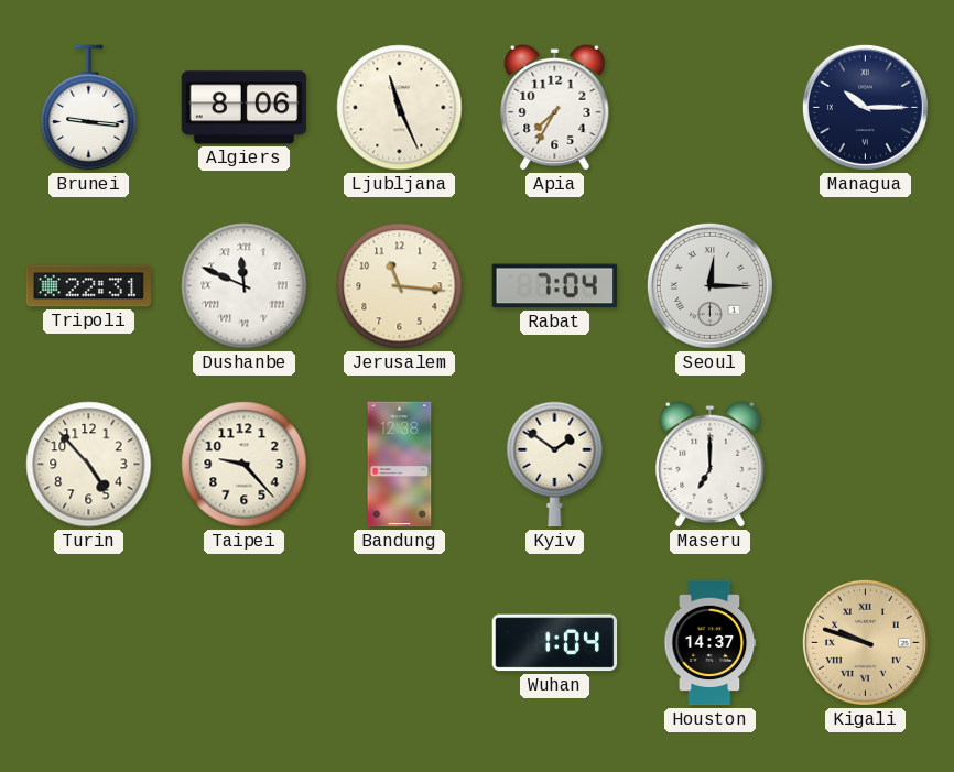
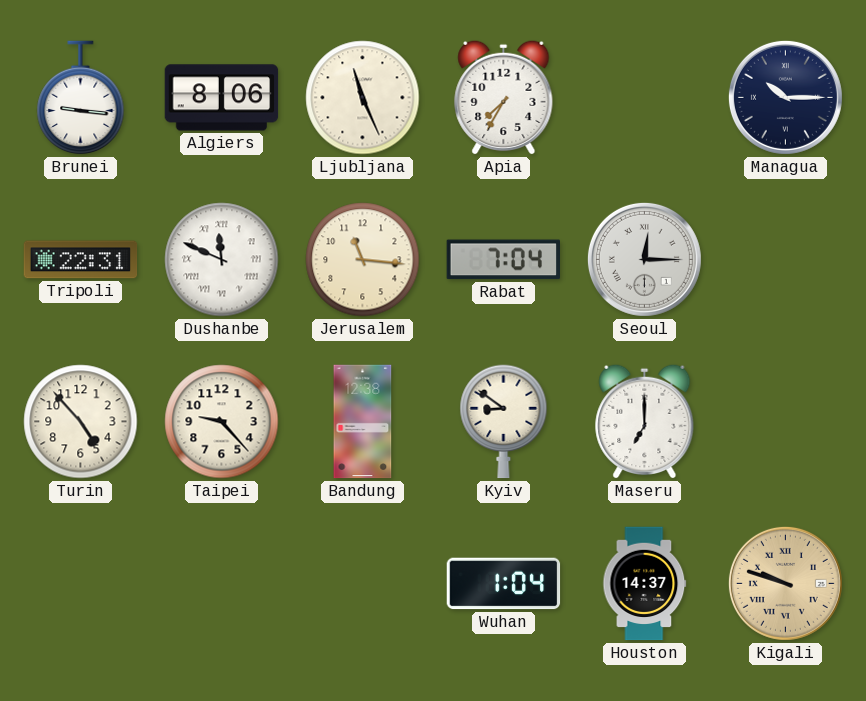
Kyiv: 1:51 -> 8:51
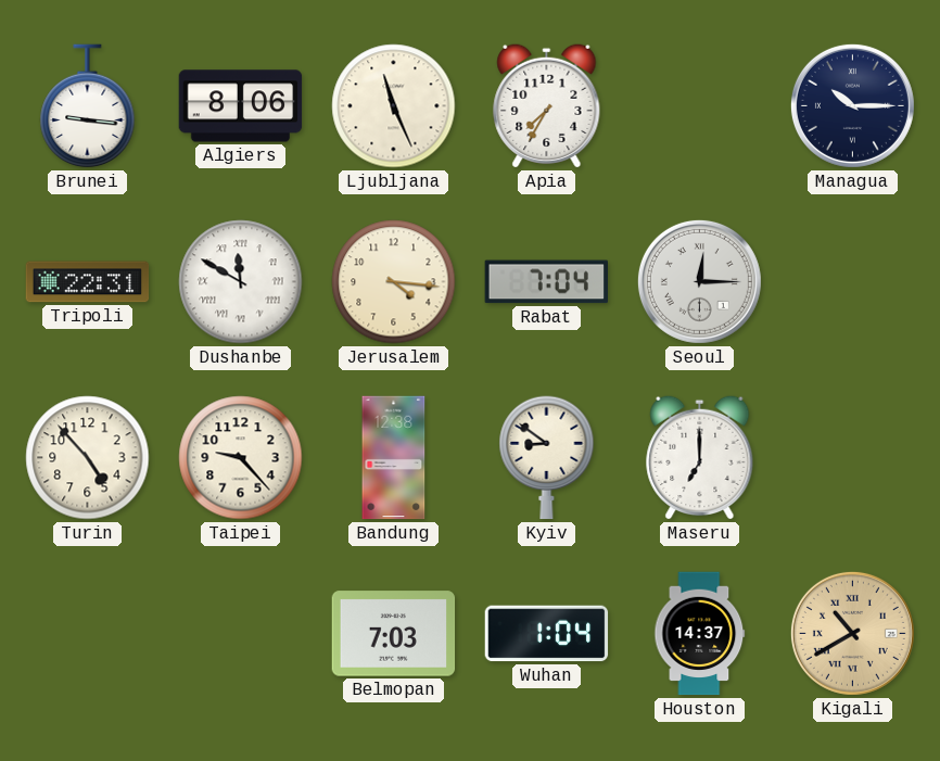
Dushanbe: 11:49 -> 11:50
Jerusalem: 11:16 -> 4:16
Belmopan: none -> 7:03
Kigali: 9:48 -> 10:40
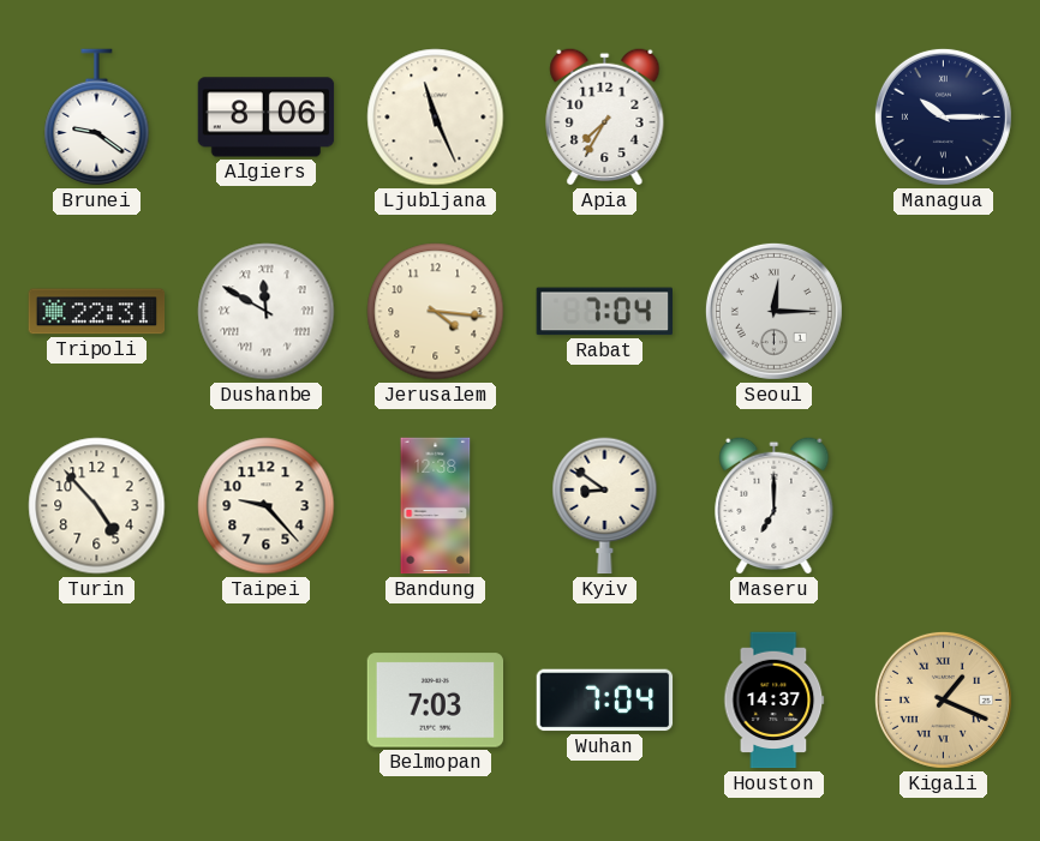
Brunei: 9:16 -> 9:21
Wuhan: 1:04 -> 7:04
Kigali: 10:40 -> 1:19
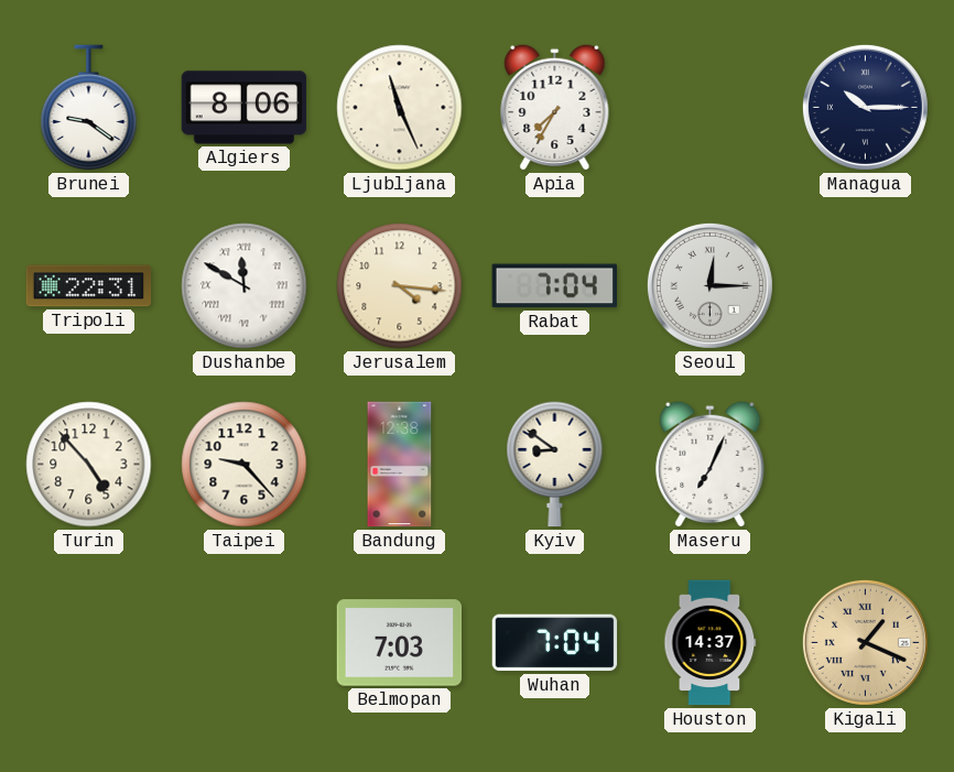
Maseru: 7:00 -> 7:04
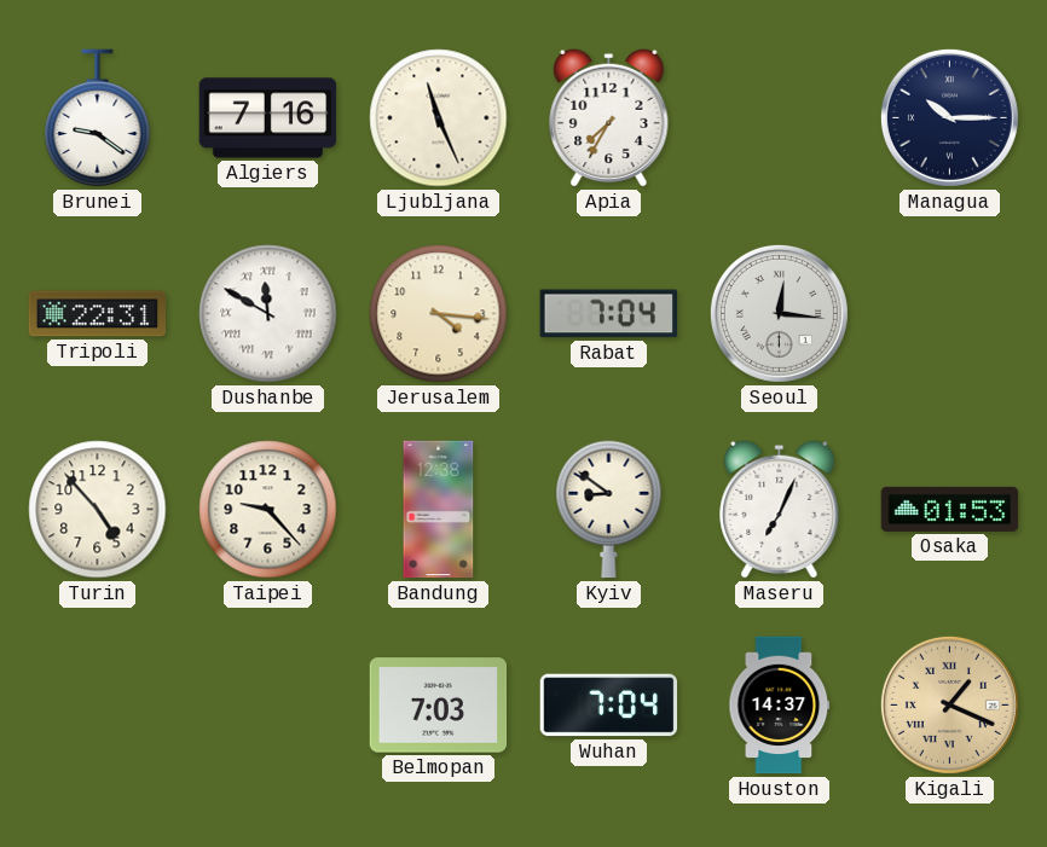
Algiers: 8:06 -> 7:16
Seoul: 12:15 -> 12:16
Osaka: none -> 01:53
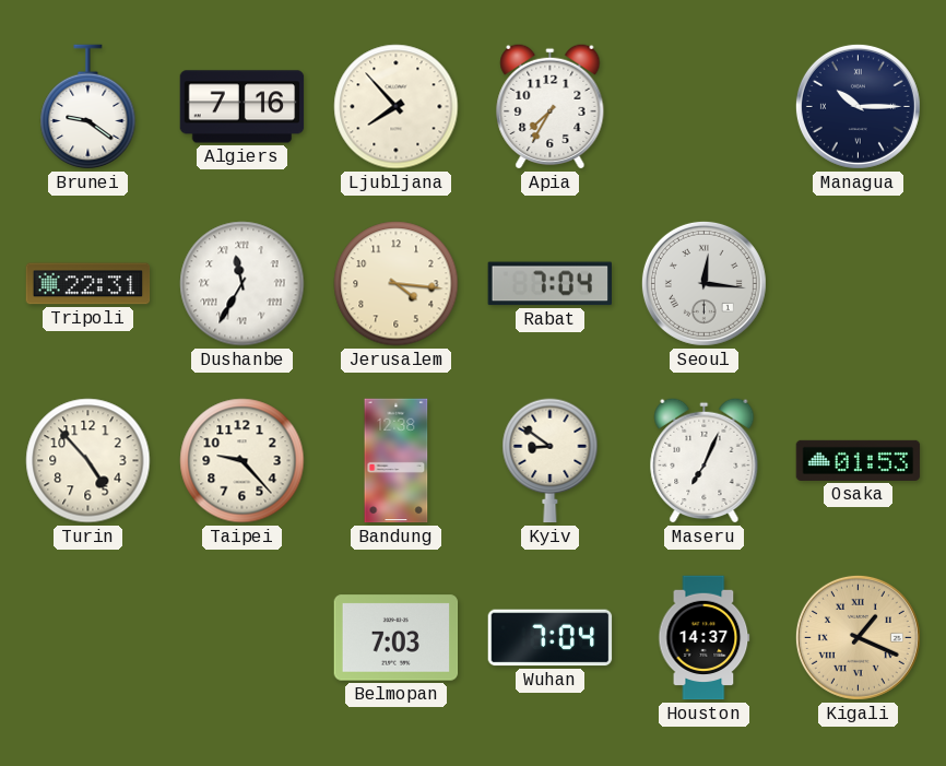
Ljubljana: 11:26 -> 7:53
Dushanbe: 11:50 -> 11:35
